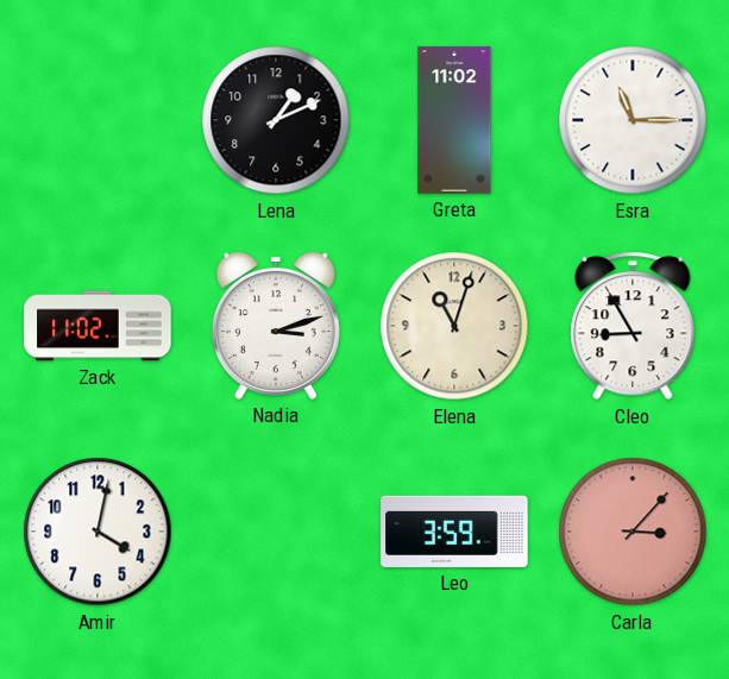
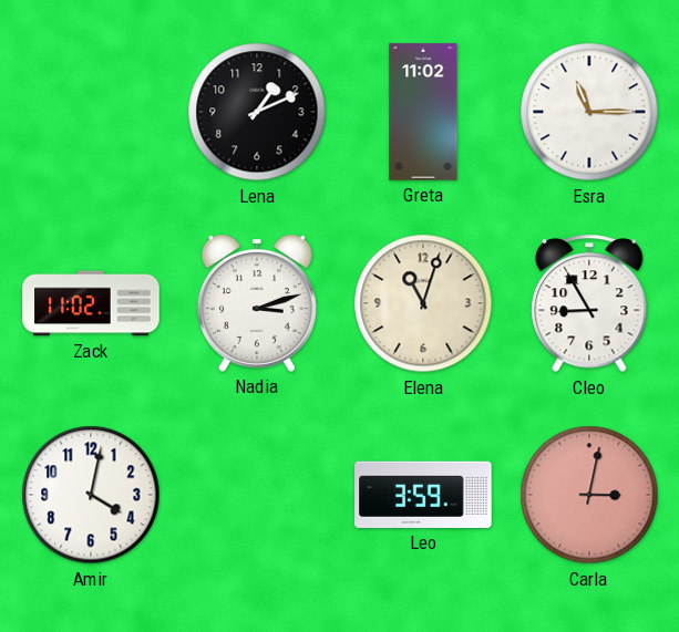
Carla: 3:07 -> 3:02
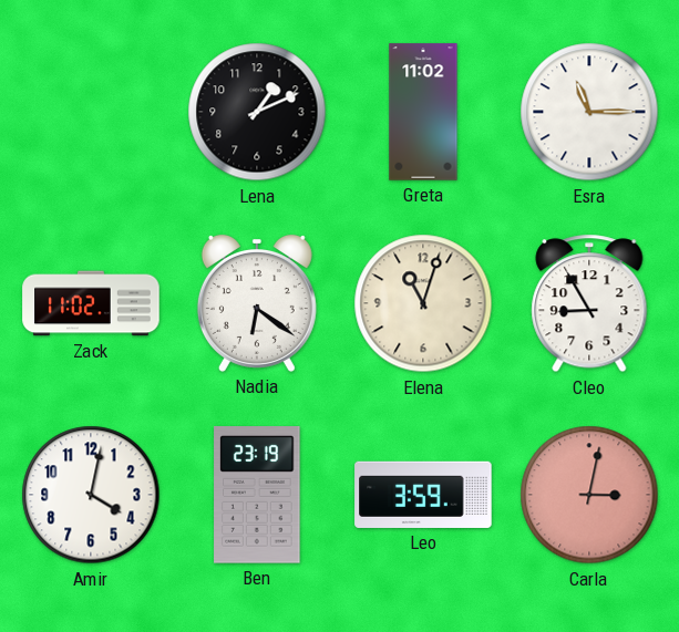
Nadia: 3:12 -> 6:21
Ben: none -> 23:19
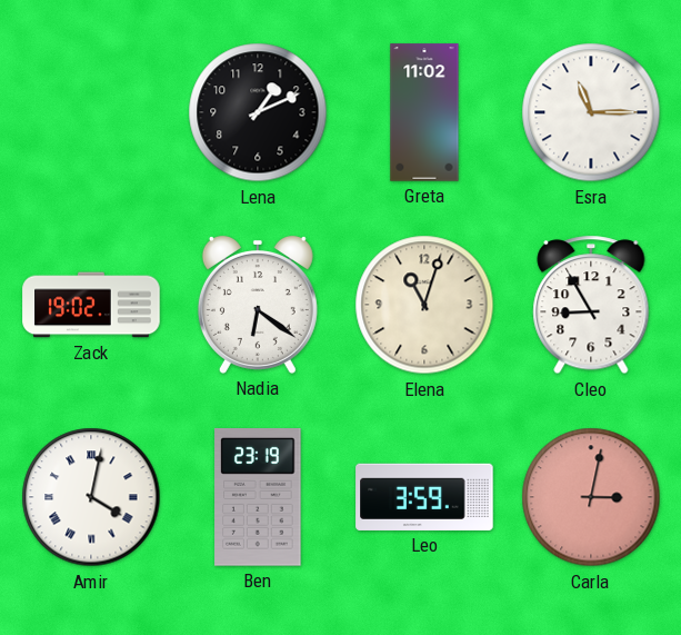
Zack: 11:02 -> 19:02
Amir numerals: Arabic -> Roman
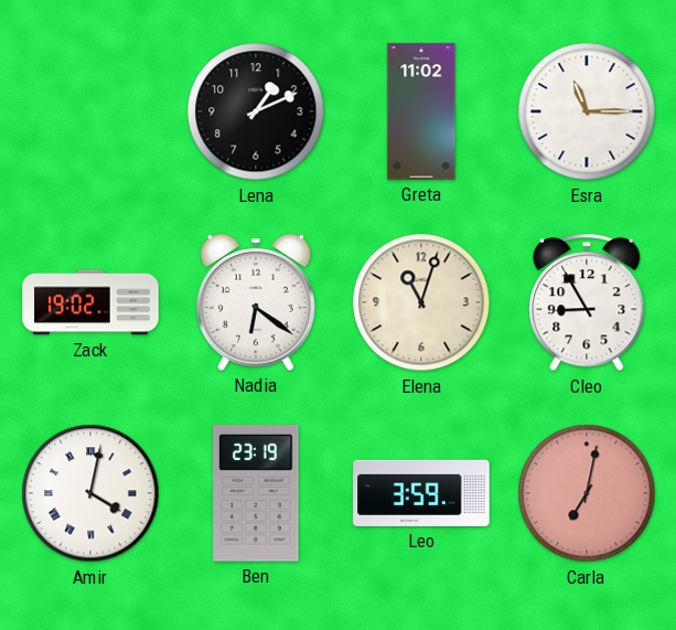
Carla: 3:02 -> 7:02
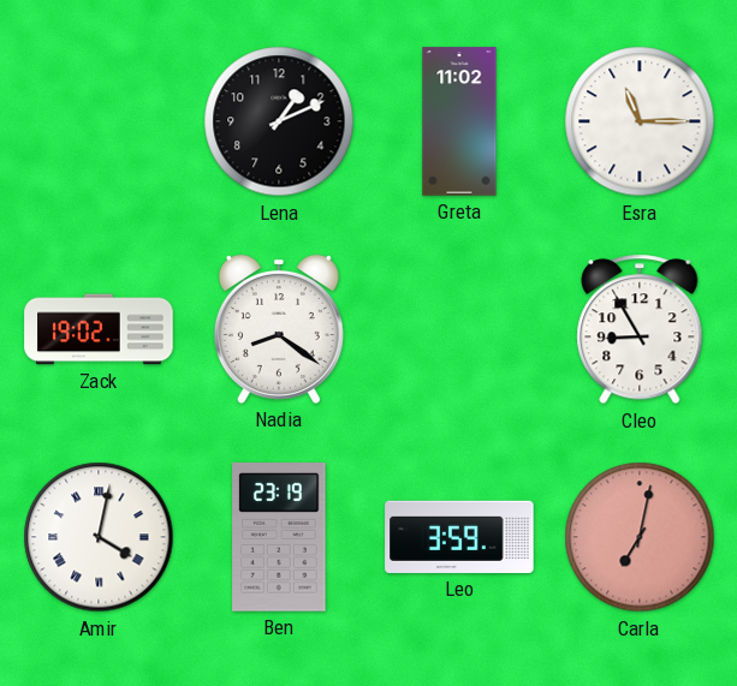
Nadia: 6:21 -> 8:21
Elena: 11:03 -> none
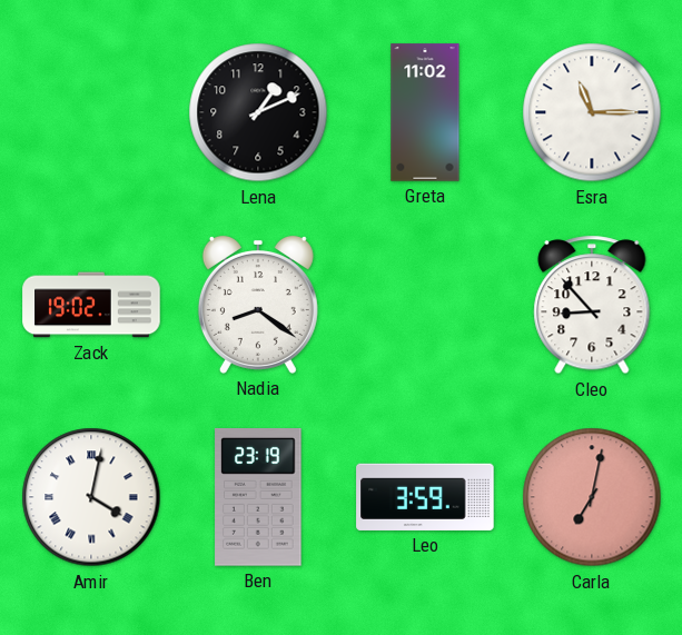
Cleo: 8:55 -> 8:53
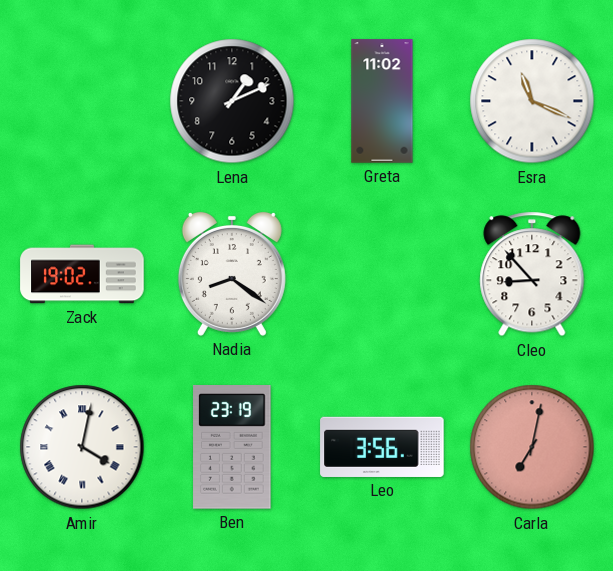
Esra: 11:15 -> 11:19
Leo: 3:59 -> 3:56
